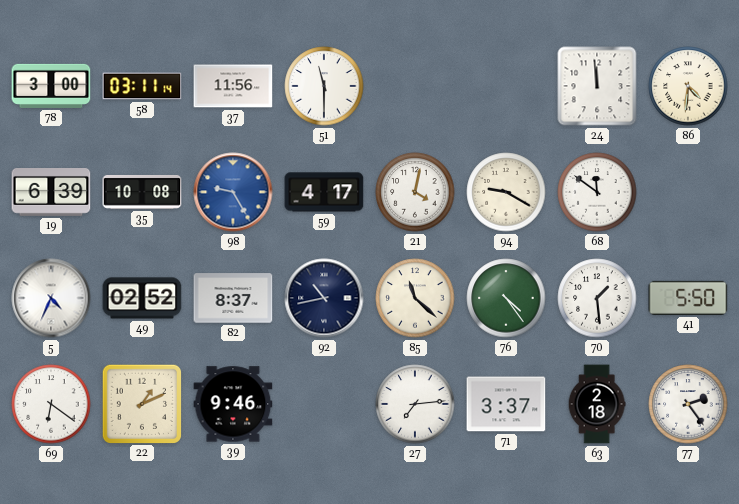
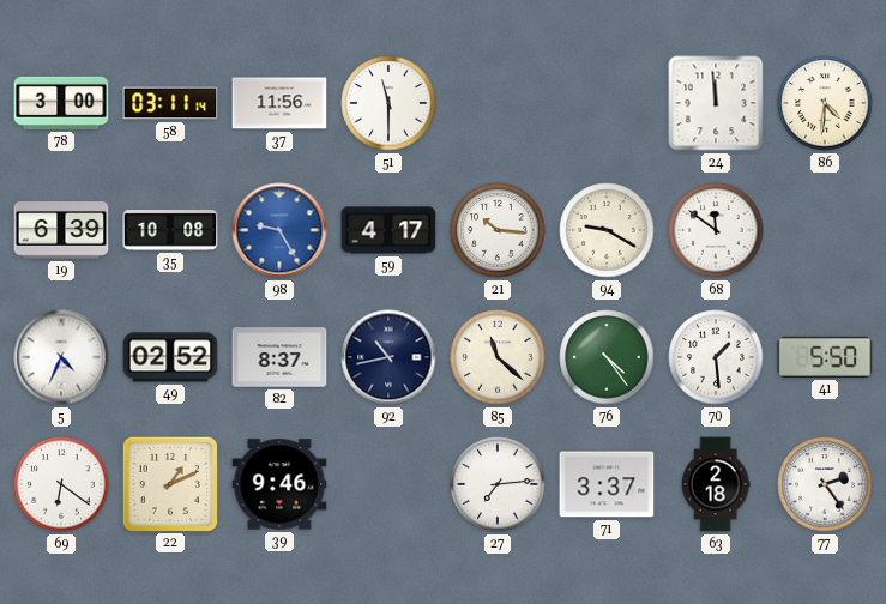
21: 4:02 -> 10:16
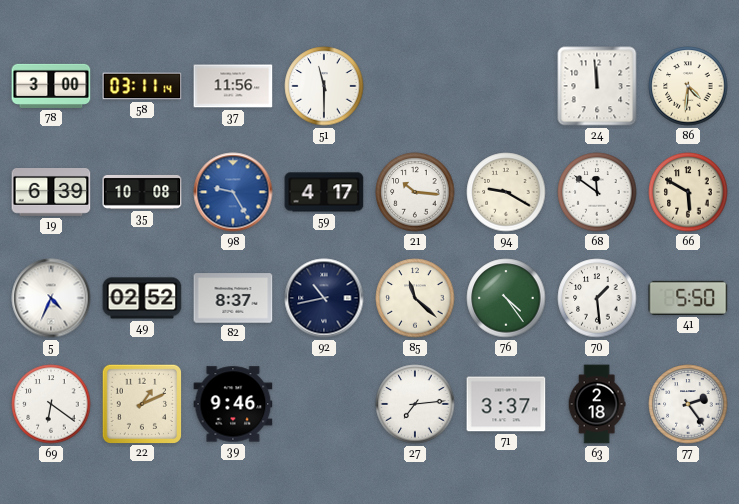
66: none -> 5:50
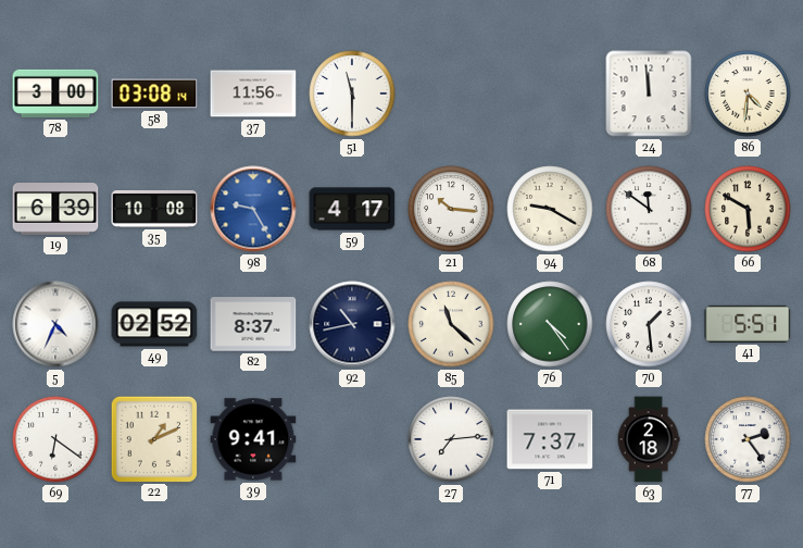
58: 03:11 -> 03:08
41: 5:50 -> 5:51
39: 9:46 -> 9:41
71: 3:37 -> 7:37
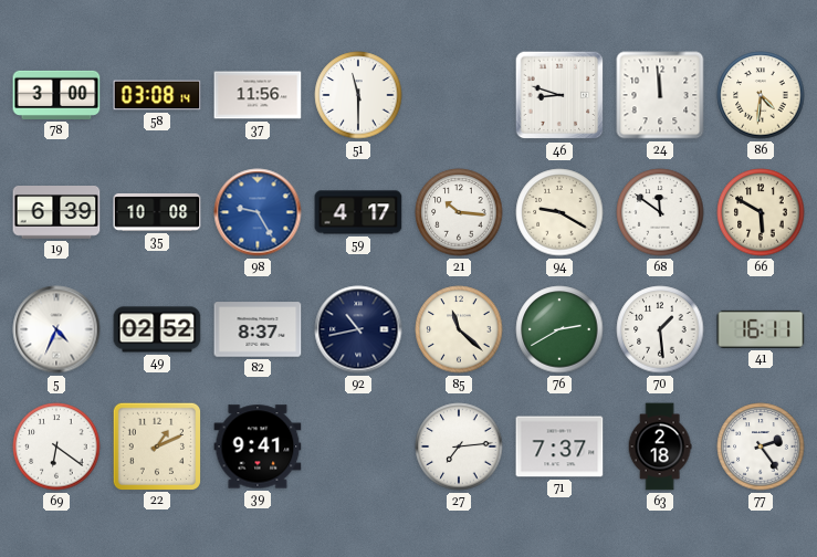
46: none -> 8:48
76: 4:24 -> 2:40
41: 5:51 -> 16:11
